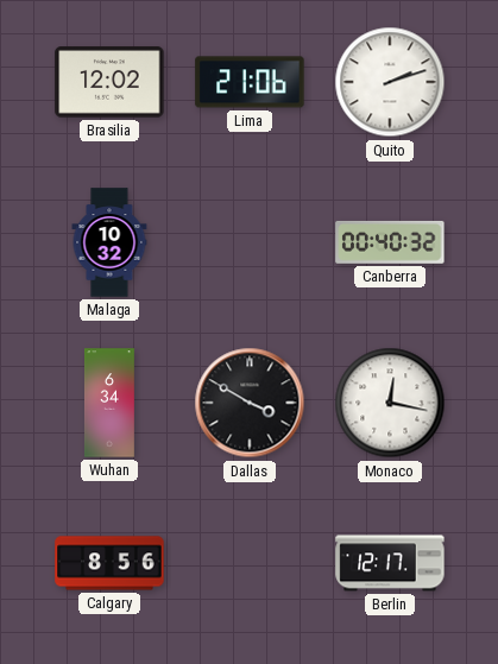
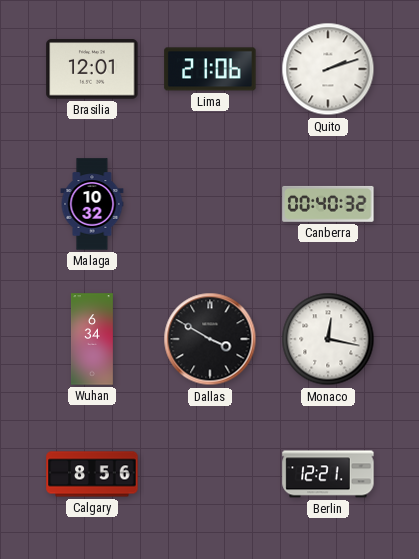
Brasilia: 12:02 -> 12:01
Berlin: 12:17 -> 12:21
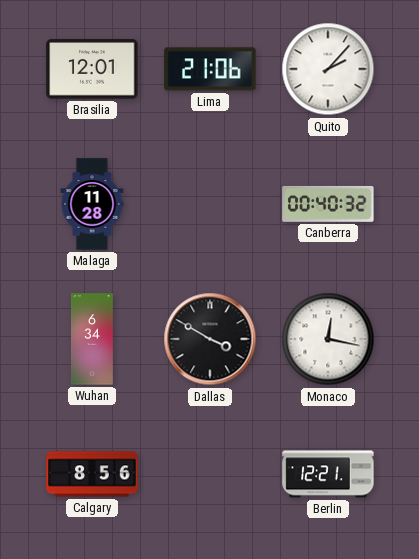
Quito: 2:12 -> 2:07
Malaga: 10:32 -> 11:28
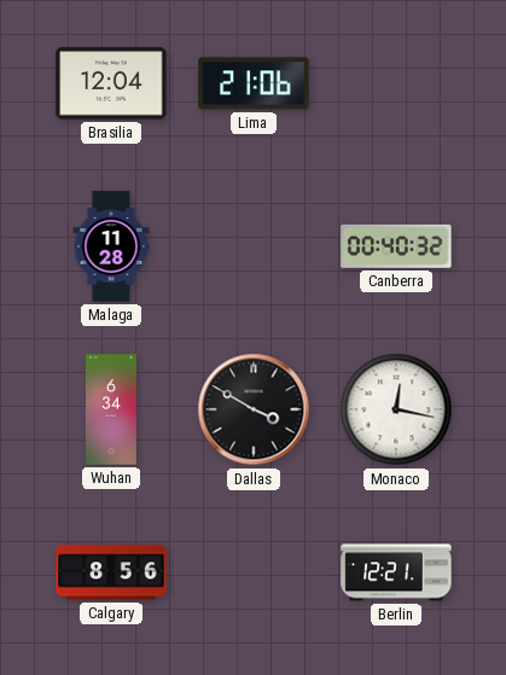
Brasilia: 12:01 -> 12:04
Quito: 2:07 -> none
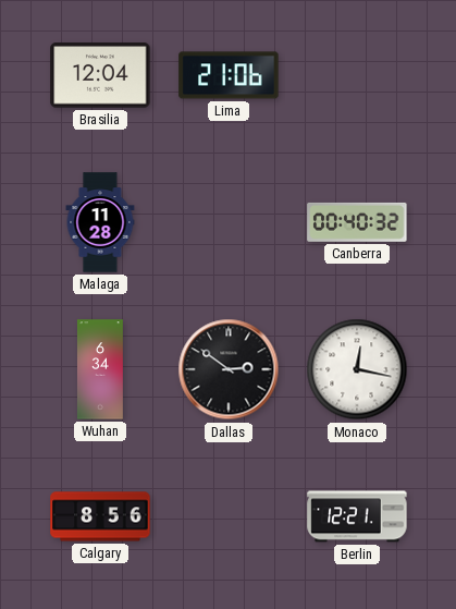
Dallas: 3:50 -> 2:51
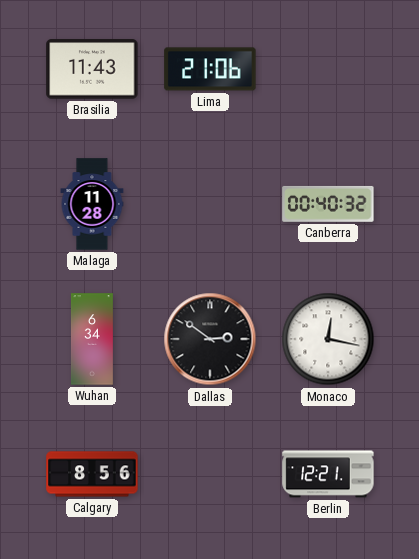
Brasilia: 12:04 -> 11:43
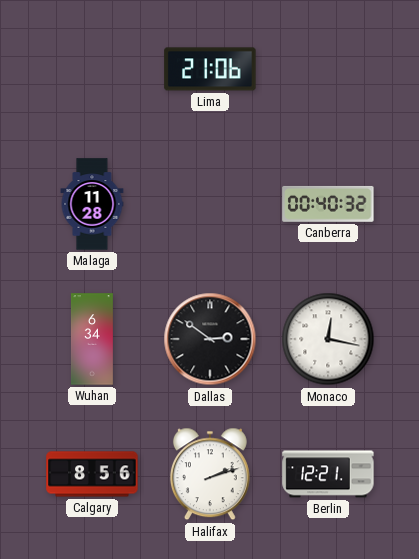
Brasilia: 11:43 -> none
Halifax: none -> 2:12
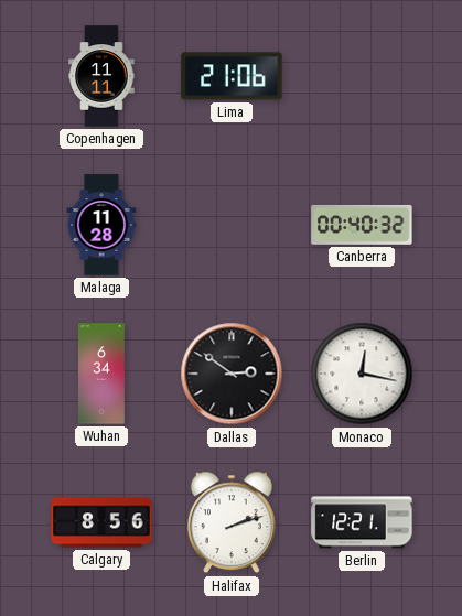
Copenhagen: none -> 11:11
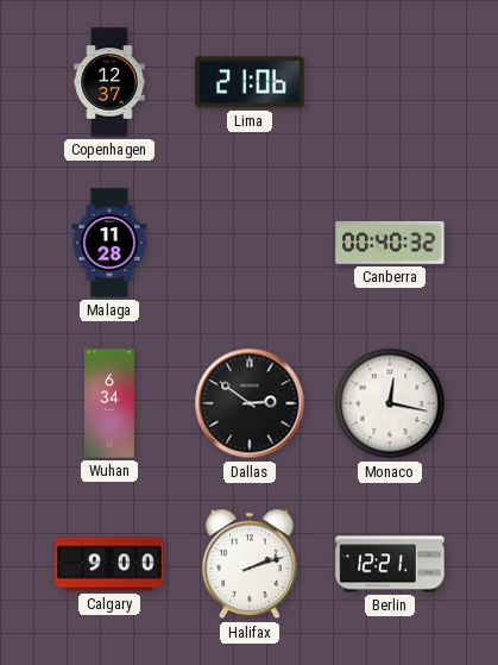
Copenhagen: 11:11 -> 12:37
Calgary: 8:56 -> 9:00
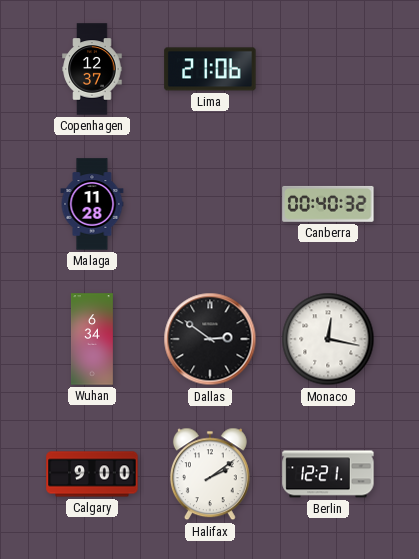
Halifax: 2:12 -> 2:09
